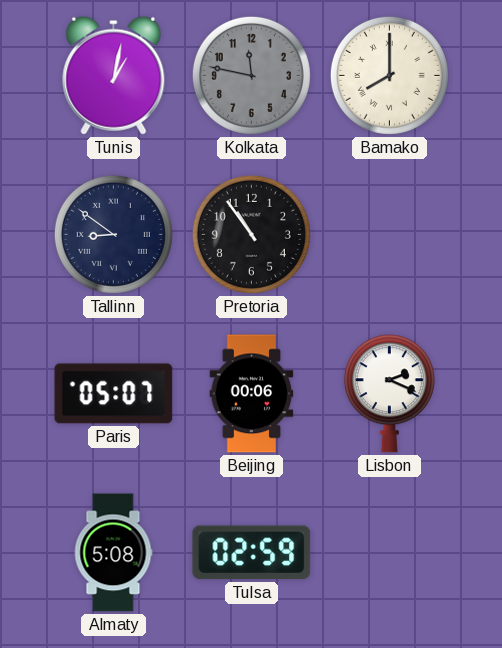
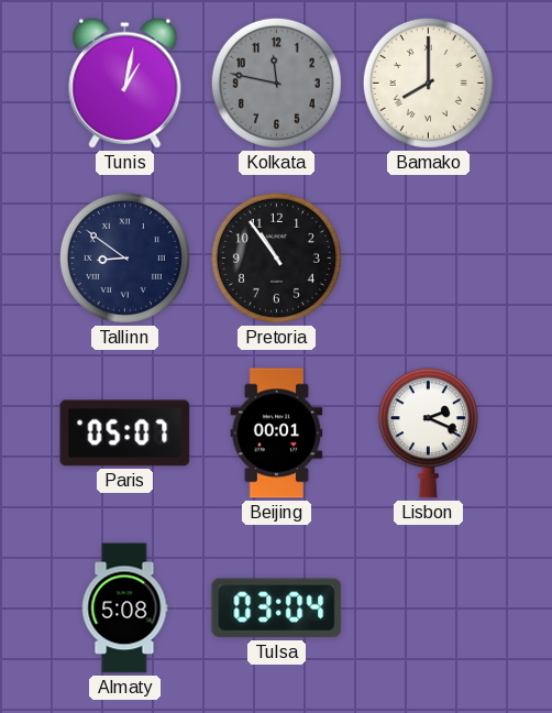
Beijing: 00:06 -> 00:01
Tulsa: 02:59 -> 03:04
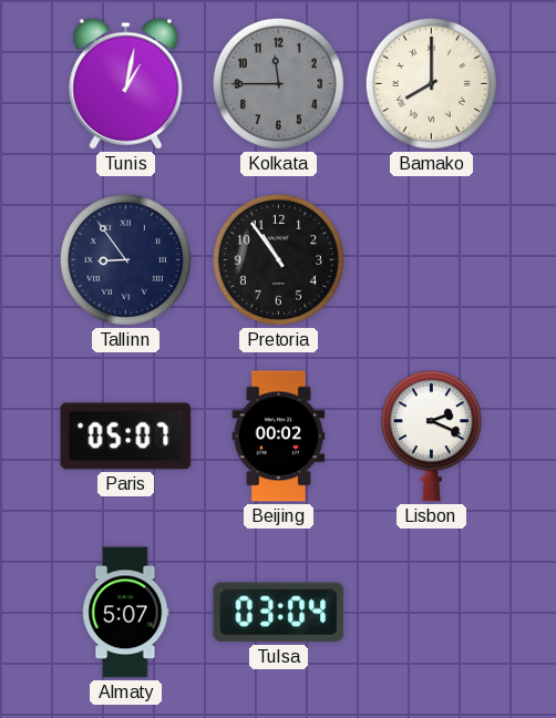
Kolkata: 11:47 -> 11:45
Tallinn: 8:51 -> 8:54
Beijing: 00:01 -> 00:02
Almaty: 5:08 -> 5:07
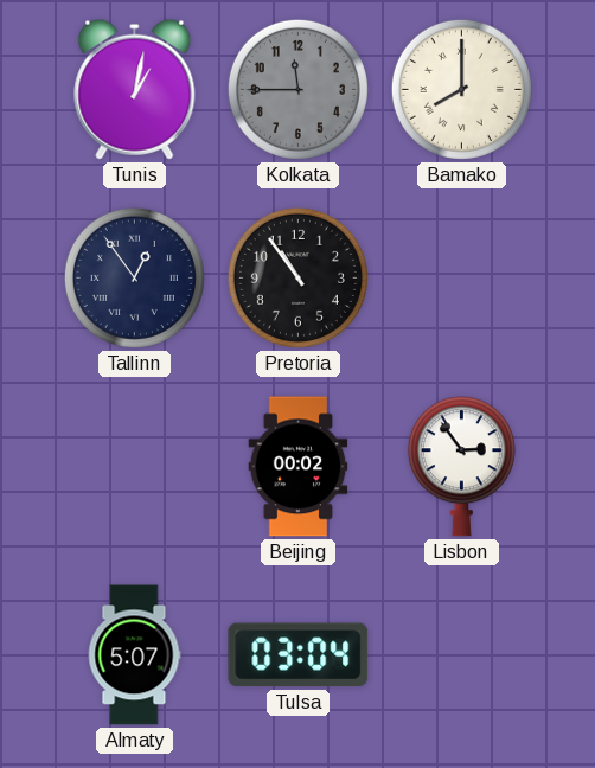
Tallinn: 8:54 -> 12:54
Paris: 05:07 -> none
Lisbon: 2:19 -> 2:54
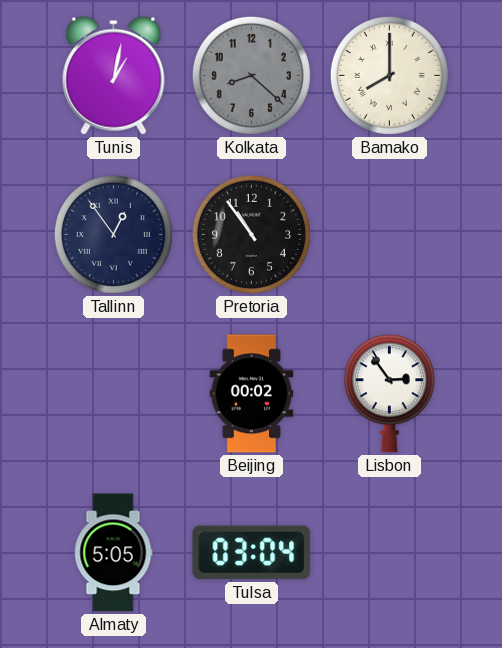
Kolkata: 11:45 -> 8:22
Almaty: 5:07 -> 5:05
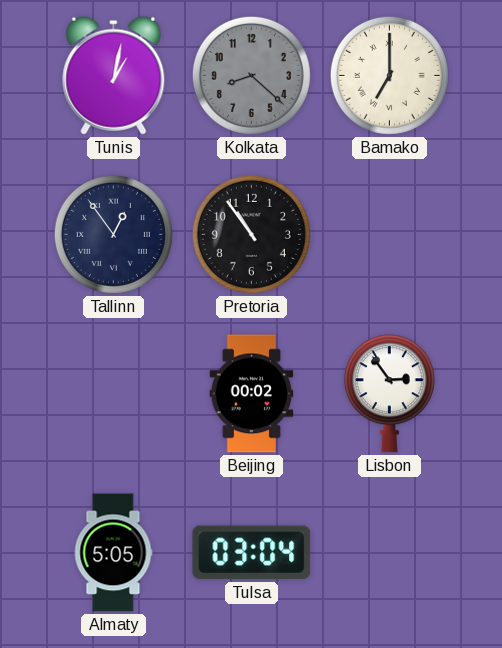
Bamako: 8:00 -> 7:00
